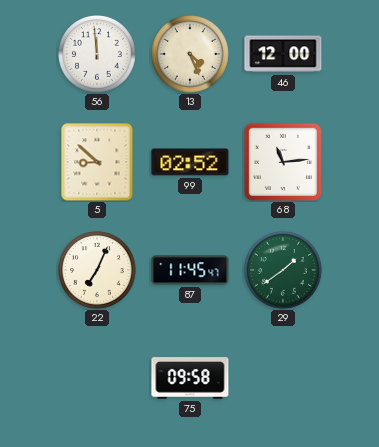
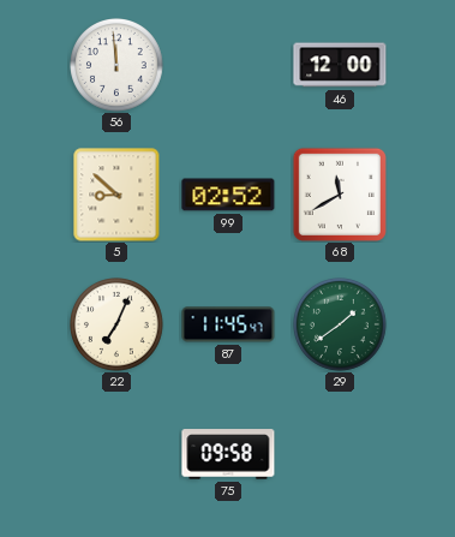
13: 4:26 -> none
68: 11:14 -> 11:40
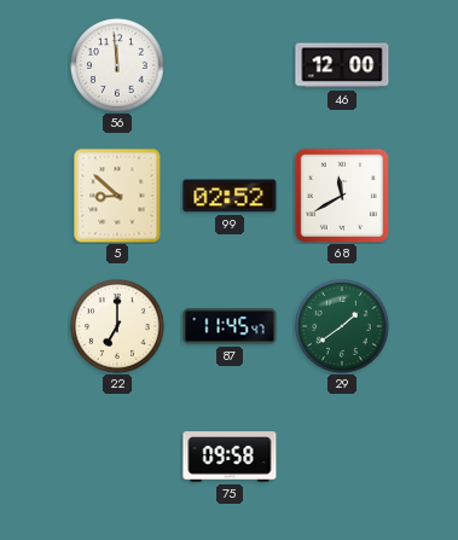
22: 7:04 -> 7:00
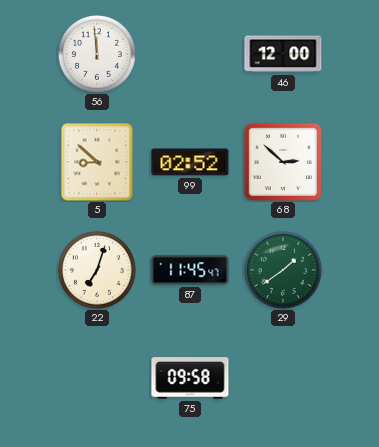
68: 11:40 -> 2:52
22: 7:00 -> 7:03
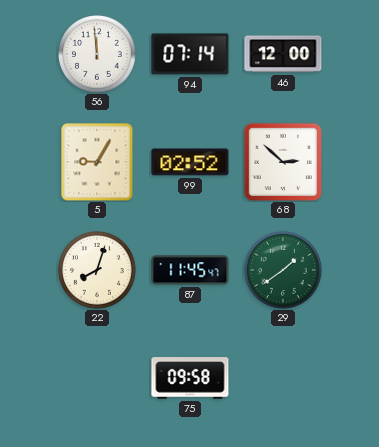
94: none -> 07:14
5: 8:52 -> 9:05
22: 7:03 -> 8:03
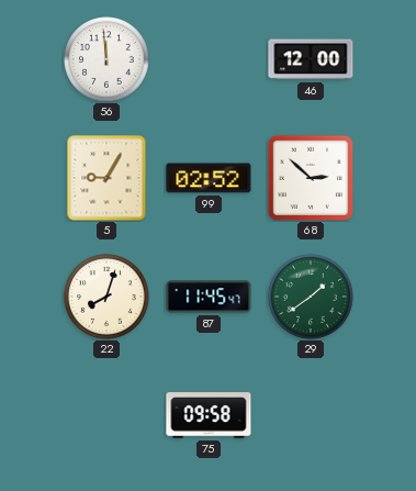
94: 07:14 -> none
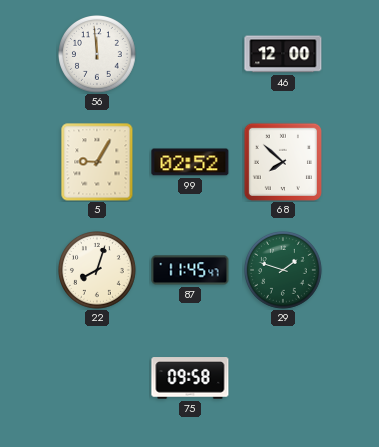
68: 2:52 -> 7:52
29: 1:39 -> 1:48
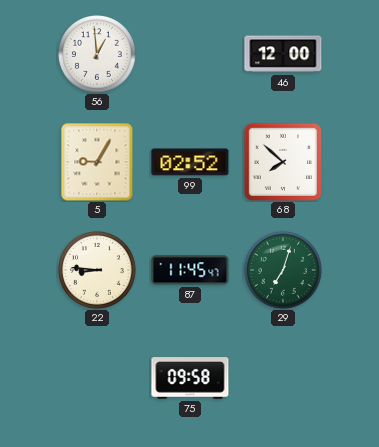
56: 11:59 -> 12:59
22: 8:03 -> 8:46
29: 1:48 -> 7:03
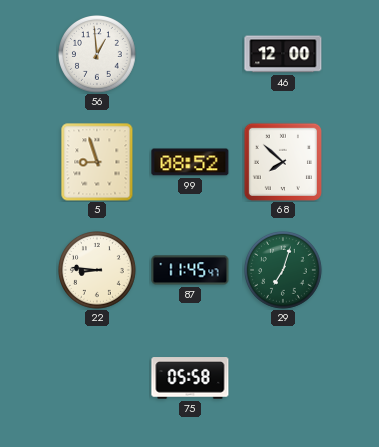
5: 9:05 -> 8:57
99: 02:52 -> 08:52
75: 09:58 -> 05:58
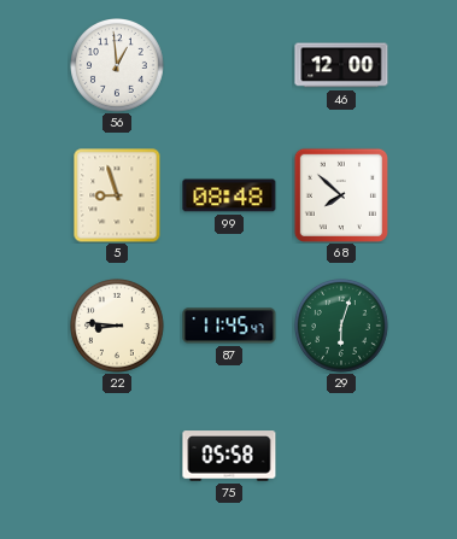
99: 08:52 -> 08:48
29: 7:03 -> 6:03
